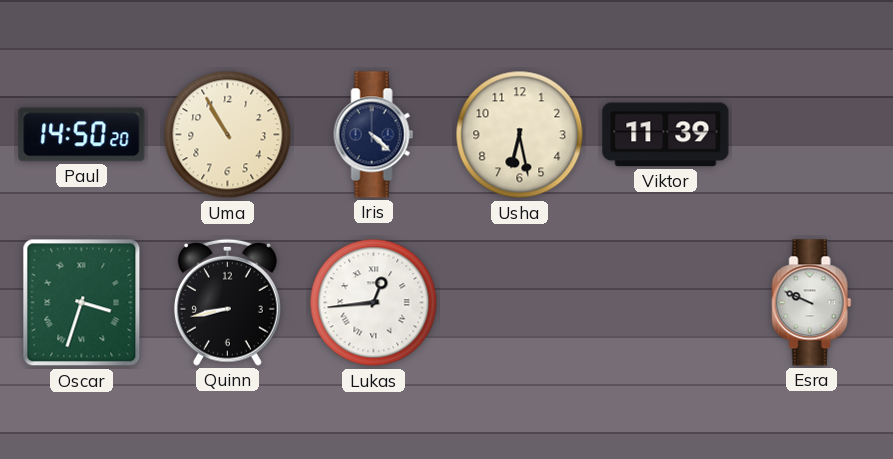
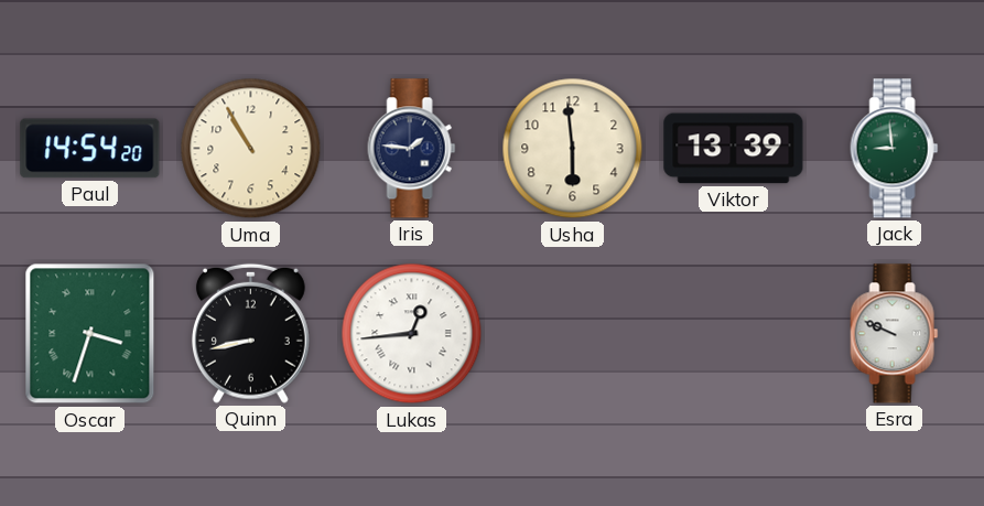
Paul: 14:50 -> 14:54
Iris: 4:22 -> 1:46
Usha: 6:28 -> 5:59
Viktor: 11:39 -> 13:39
Jack: none -> 8:59
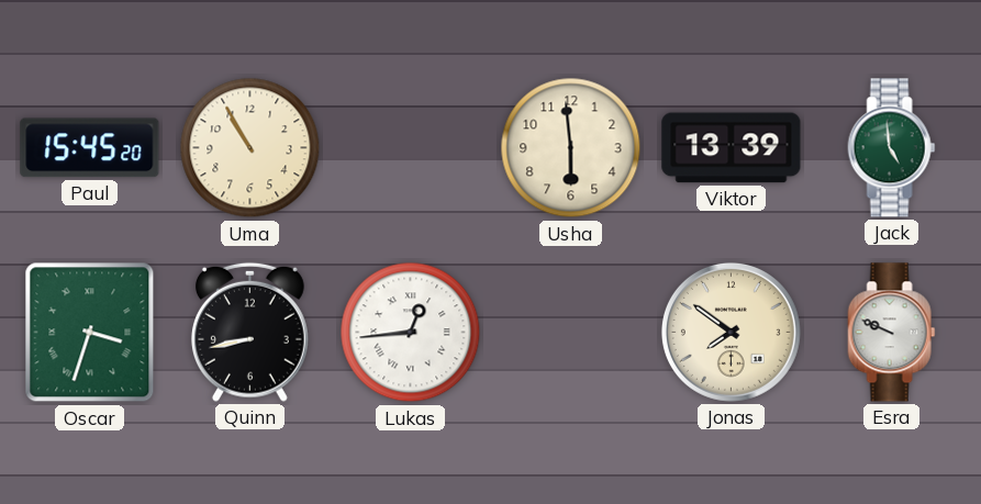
Paul: 14:54 -> 15:45
Iris: 1:46 -> none
Jack: 8:59 -> 4:59
Jonas: none -> 7:51
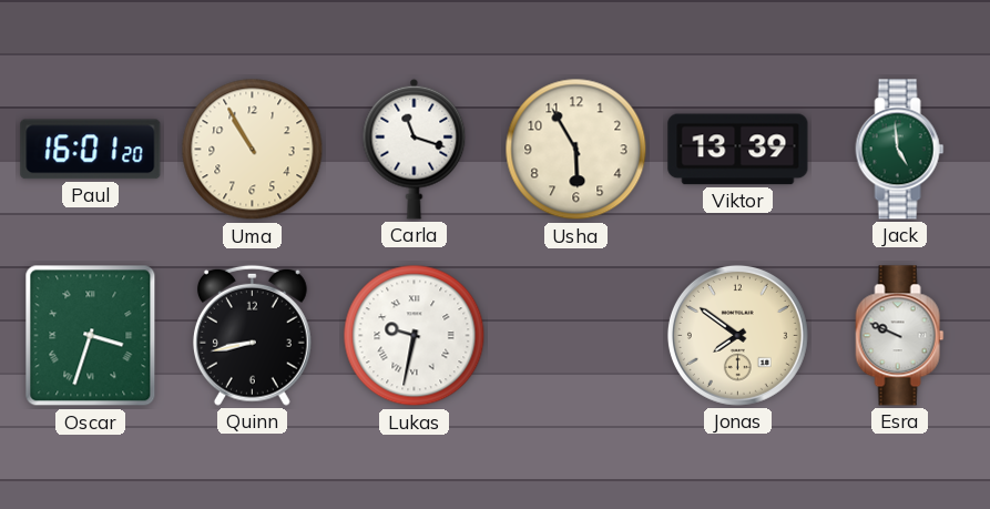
Paul: 15:45 -> 16:01
Carla: none -> 11:18
Usha: 5:59 -> 5:55
Lukas: 12:44 -> 9:32
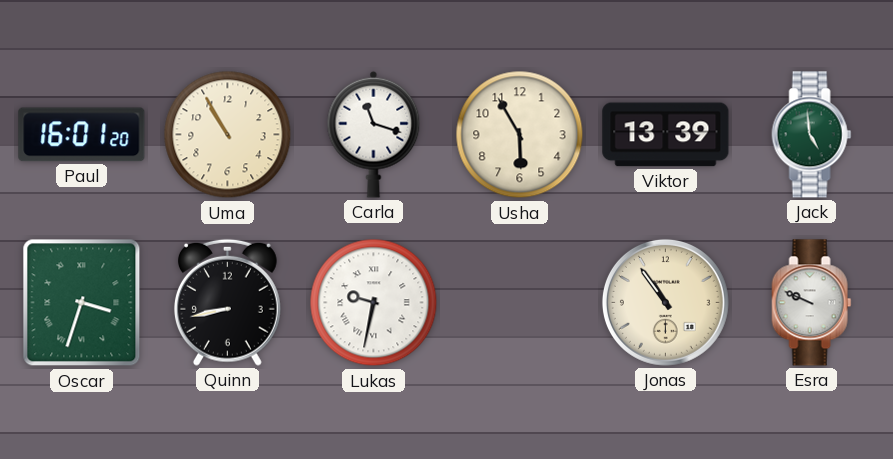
Jonas: 7:51 -> 10:54
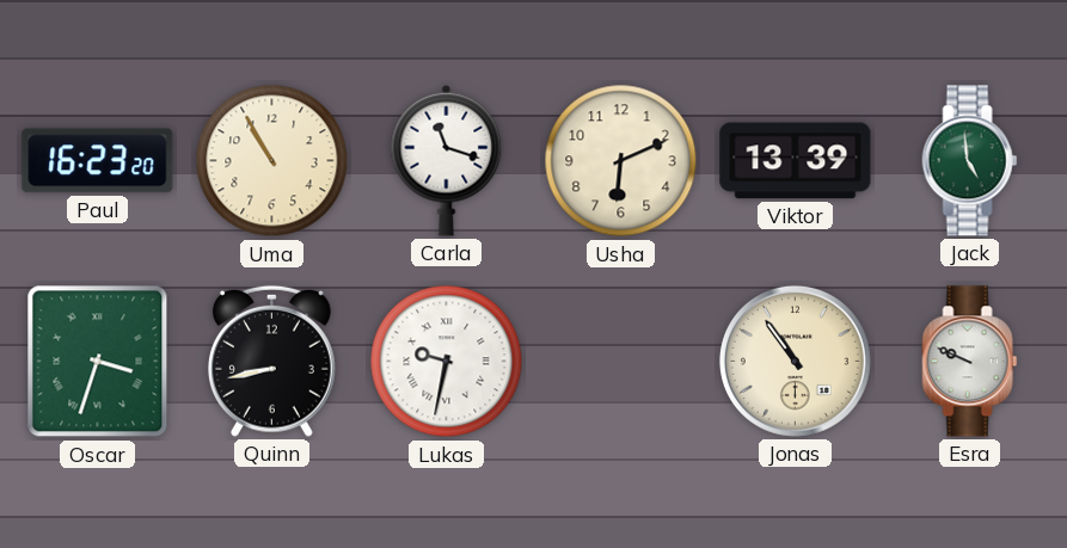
Paul: 16:01 -> 16:23
Usha: 5:55 -> 6:11
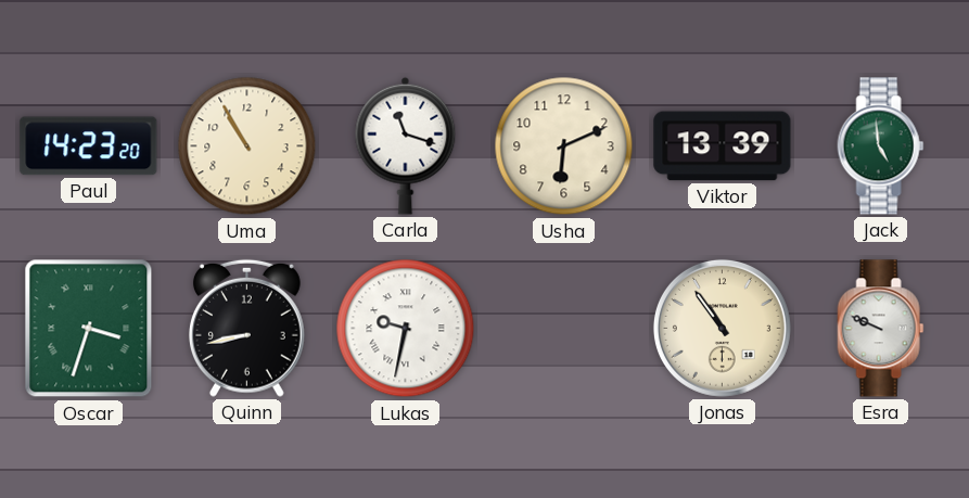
Paul: 16:23 -> 14:23
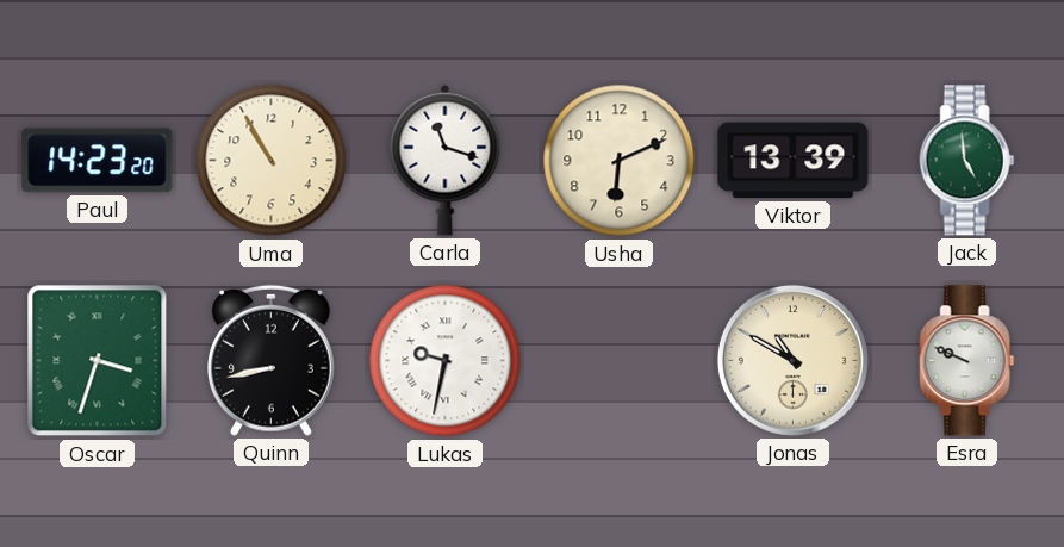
Jonas: 10:54 -> 10:50
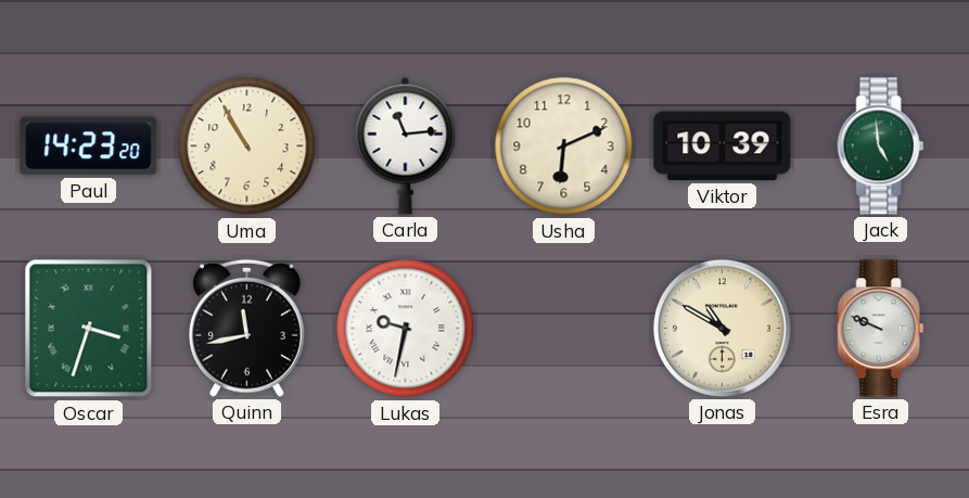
Carla: 11:18 -> 11:14
Viktor: 13:39 -> 10:39
Quinn: 8:43 -> 11:43
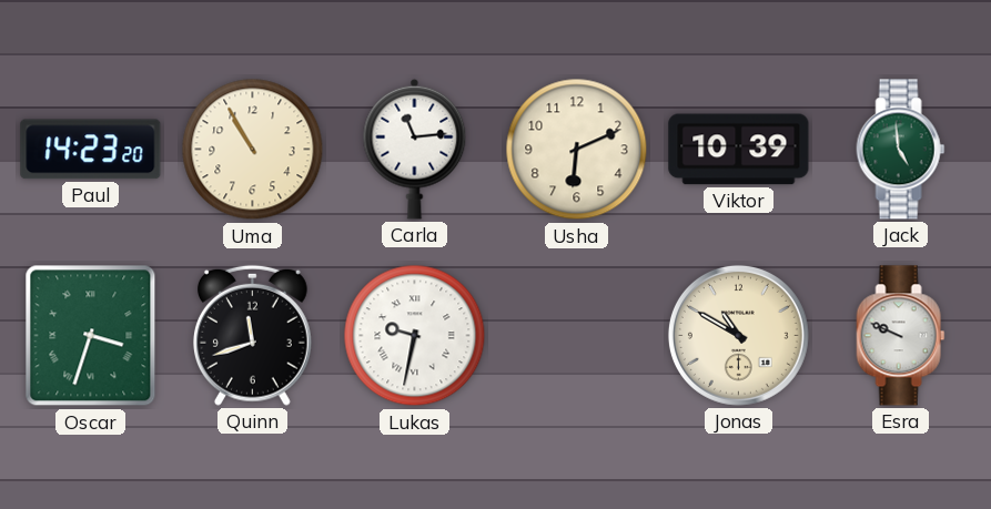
Quinn: 11:43 -> 11:42
